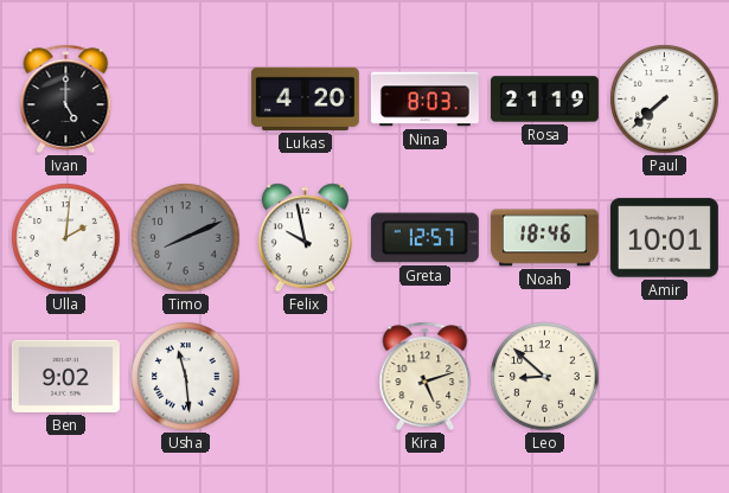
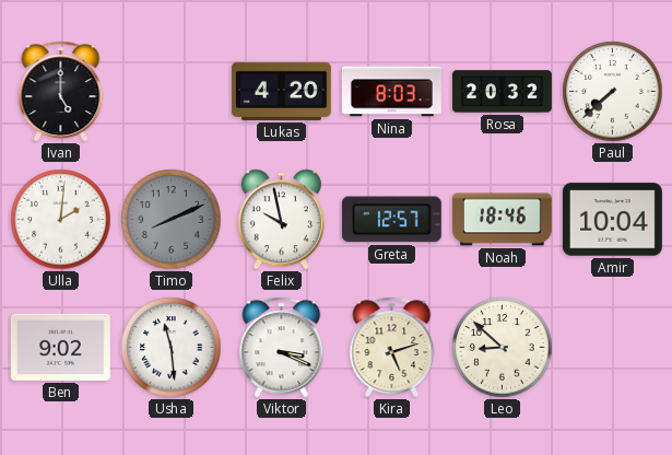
Rosa: 21:19 -> 20:32
Amir: 10:01 -> 10:04
Viktor: none -> 3:19
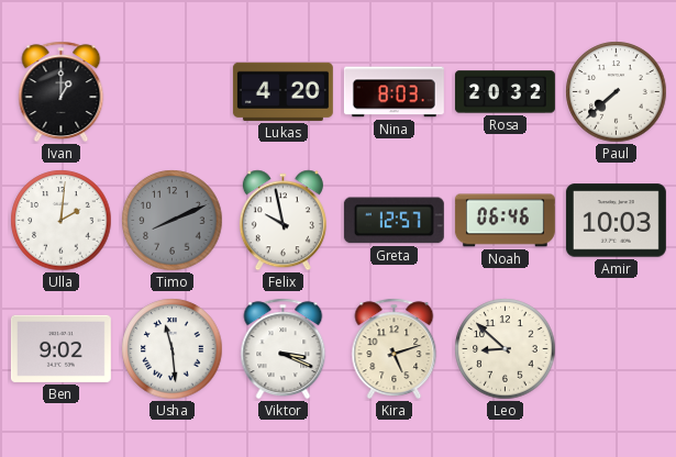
Ivan: 5:00 -> 1:00
Noah: 18:46 -> 06:46
Amir: 10:04 -> 10:03
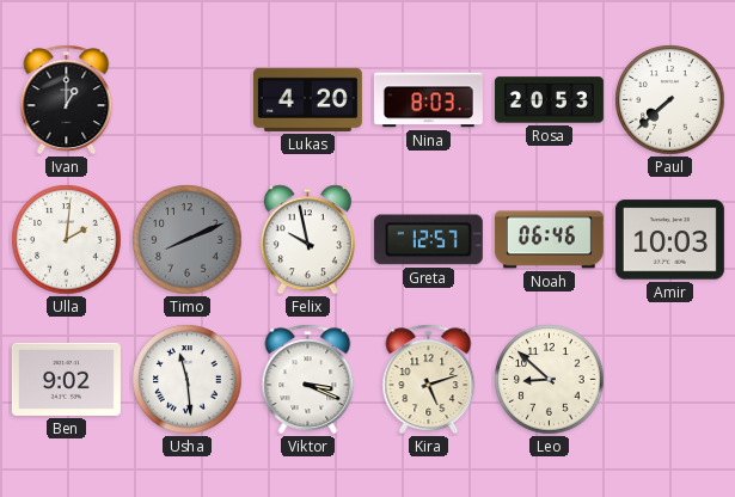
Rosa: 20:32 -> 20:53
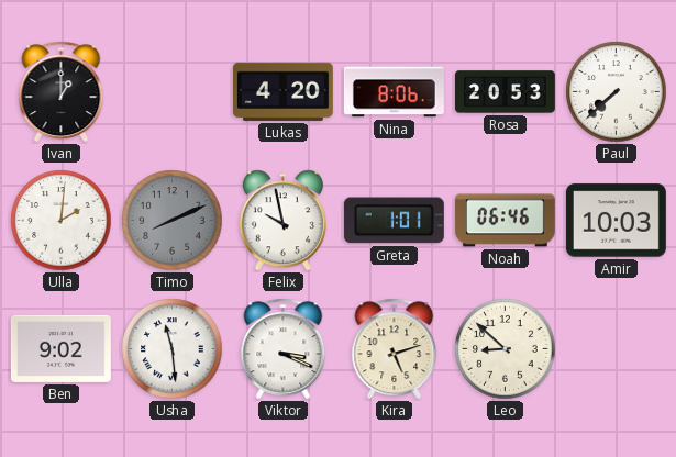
Nina: 8:03 -> 8:06
Greta: 12:57 -> 1:01
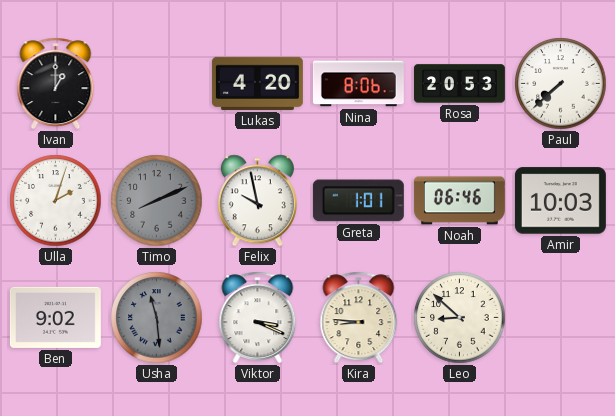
Ulla: 2:01 -> 2:03
Usha dial: white -> grey
Kira: 5:12 -> 8:46
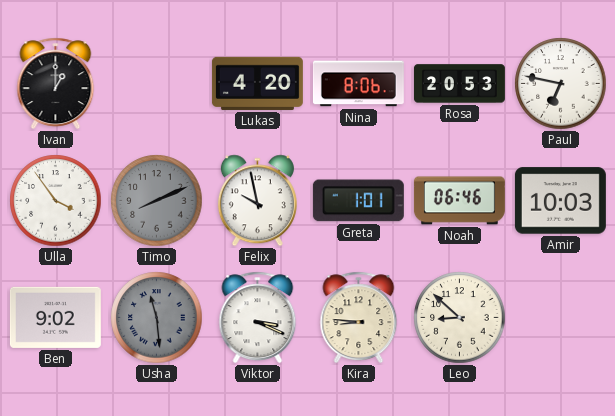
Paul: 7:38 -> 6:47
Ulla: 2:03 -> 3:54
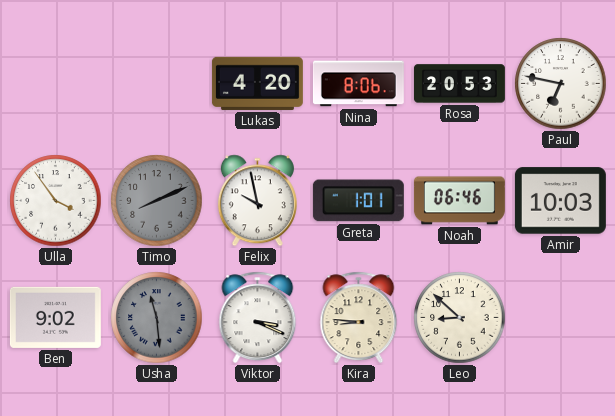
Ivan: 1:00 -> none
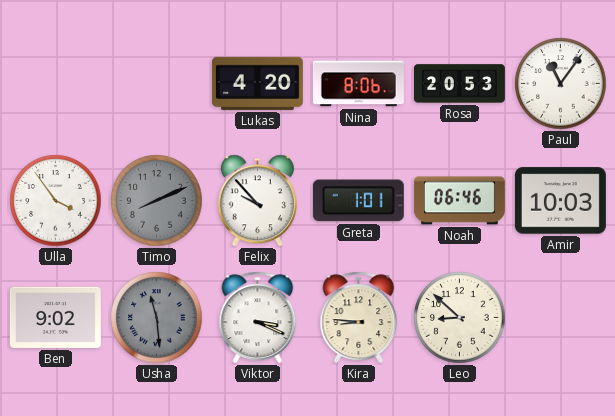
Paul: 6:47 -> 11:06
Felix: 9:58 -> 9:53
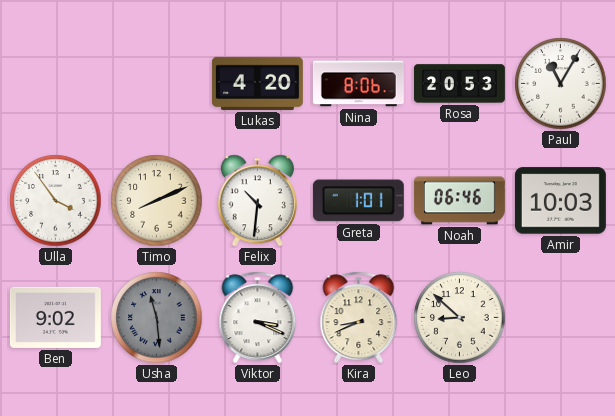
Paul: 11:06 -> 11:05
Timo dial: grey -> cream
Felix: 9:53 -> 10:31
Kira: 8:46 -> 8:41
